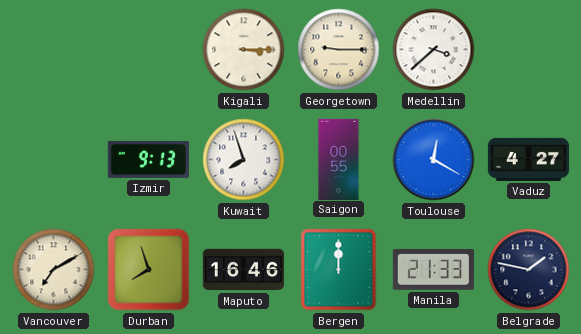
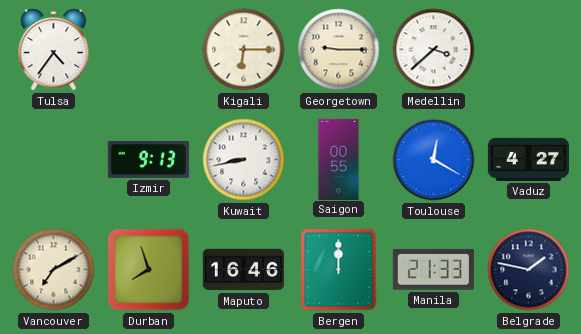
Tulsa: none -> 4:36
Kigali: 3:15 -> 6:15
Kuwait: 7:57 -> 8:43
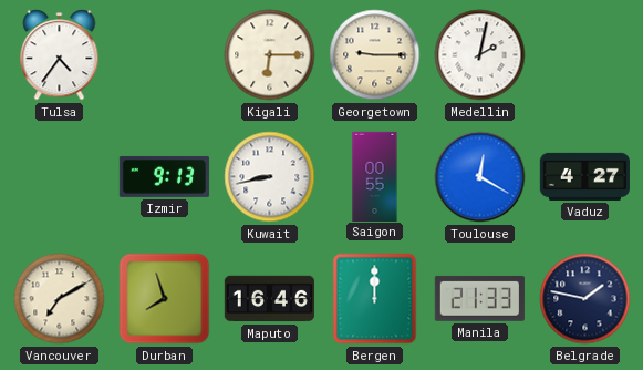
Medellin: 3:38 -> 2:02
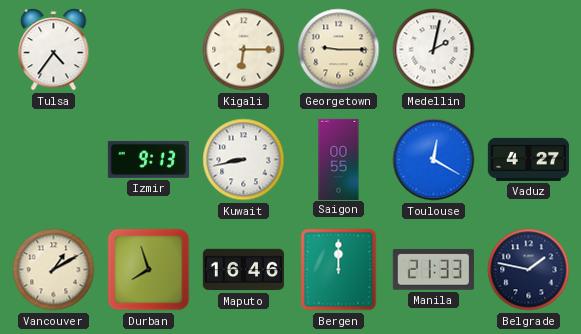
Vancouver: 7:10 -> 1:10
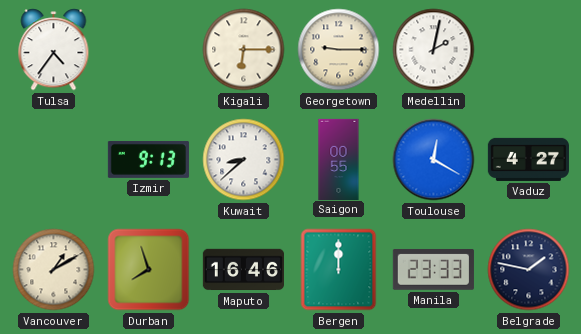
Kuwait: 8:43 -> 8:38
Manila: 21:33 -> 23:33
